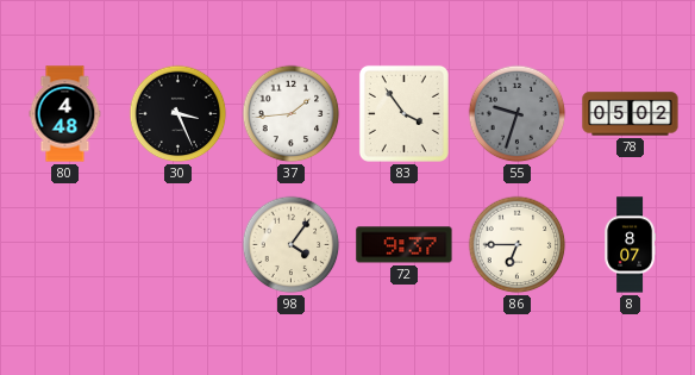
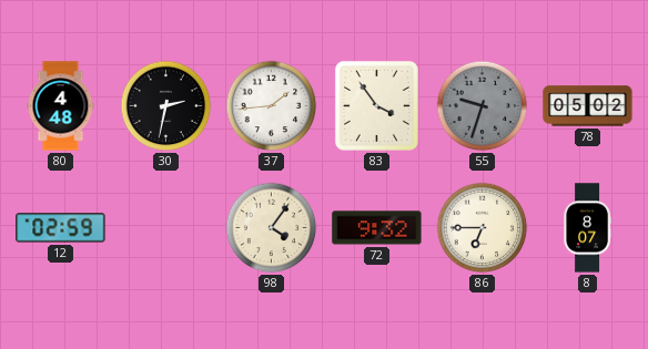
30: 3:26 -> 2:32
12: none -> 02:59
72: 9:37 -> 9:32
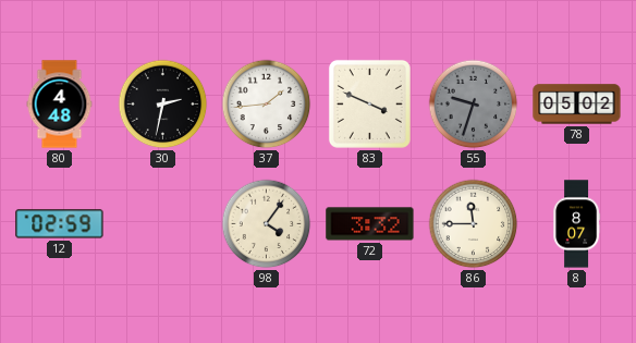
83: 3:54 -> 3:49
72: 9:32 -> 3:32
86: 6:45 -> 11:45
